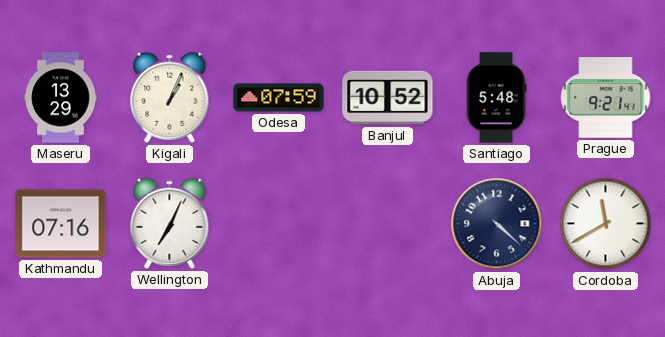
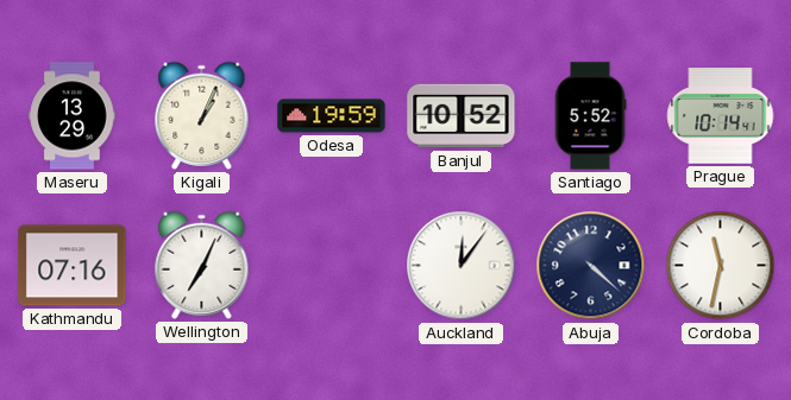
Odesa: 07:59 -> 19:59
Santiago: 5:48 -> 5:52
Prague: 9:21 -> 10:14
Auckland: none -> 12:06
Cordoba: 11:40 -> 11:32
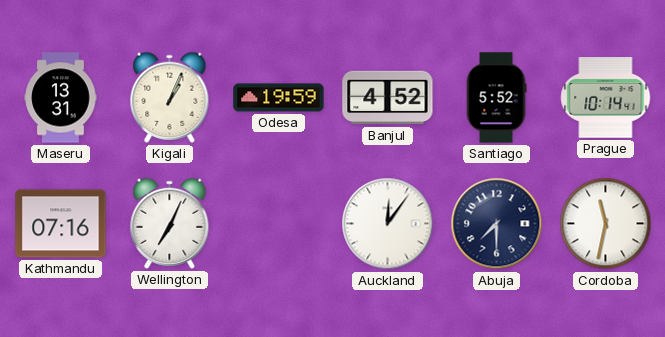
Maseru: 13:29 -> 13:31
Banjul: 10:52 -> 4:52
Abuja: 4:22 -> 7:30
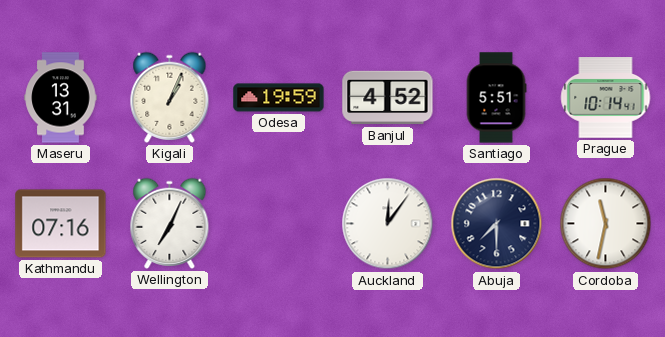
Santiago: 5:52 -> 5:51
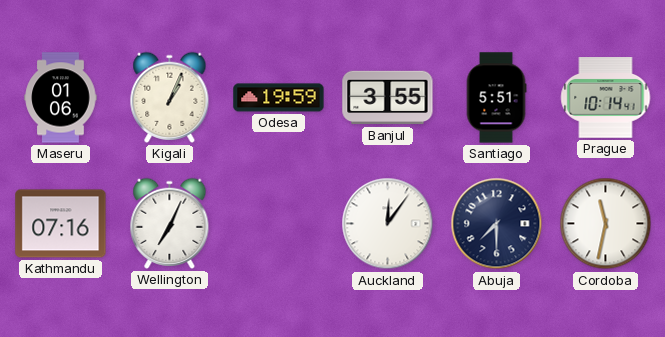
Maseru: 13:31 -> 01:06
Banjul: 4:52 -> 3:55
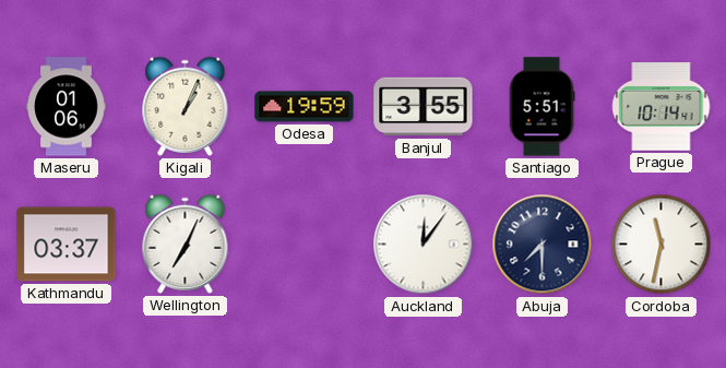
Kathmandu: 07:16 -> 03:37
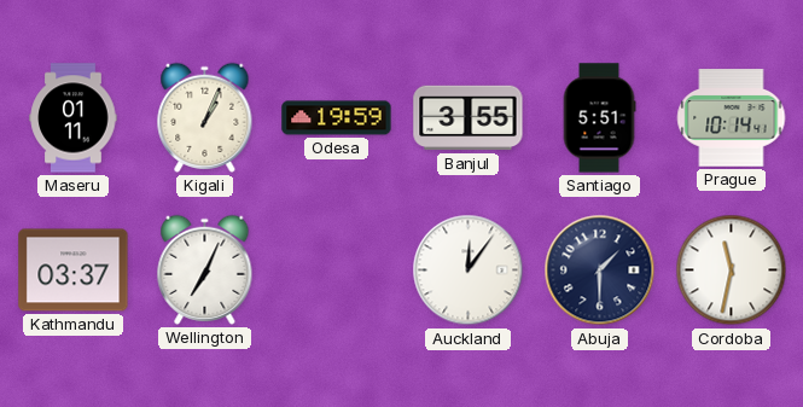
Maseru: 01:06 -> 01:11
Abuja: 7:30 -> 1:30
